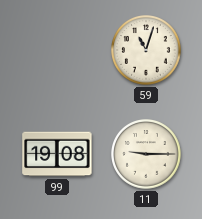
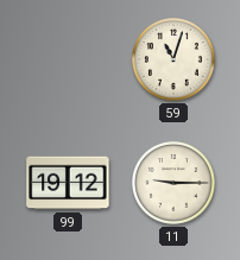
99: 19:08 -> 19:12
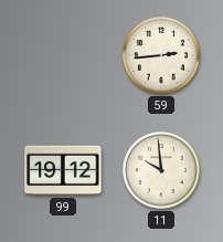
59: 11:03 -> 2:44
11: 9:15 -> 9:59
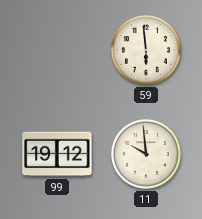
59: 2:44 -> 5:59
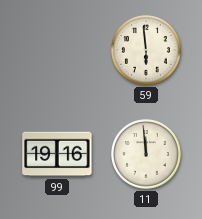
99: 19:12 -> 19:16
11: 9:59 -> 11:59
